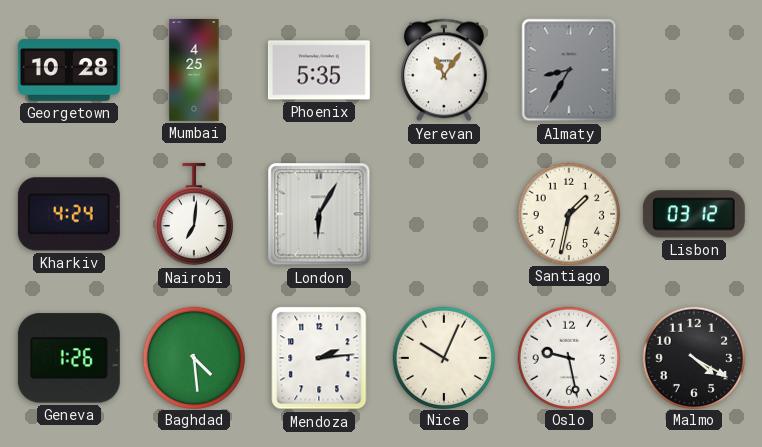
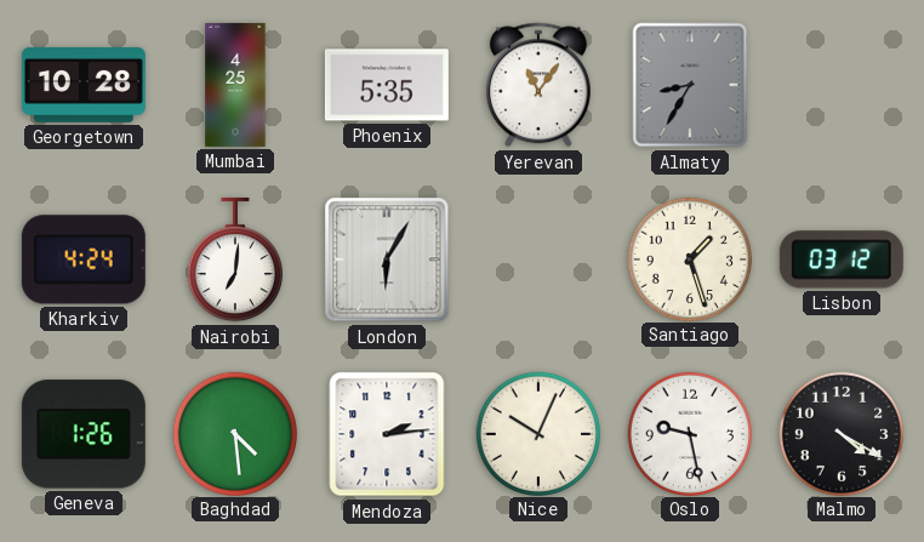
Santiago: 1:32 -> 1:27
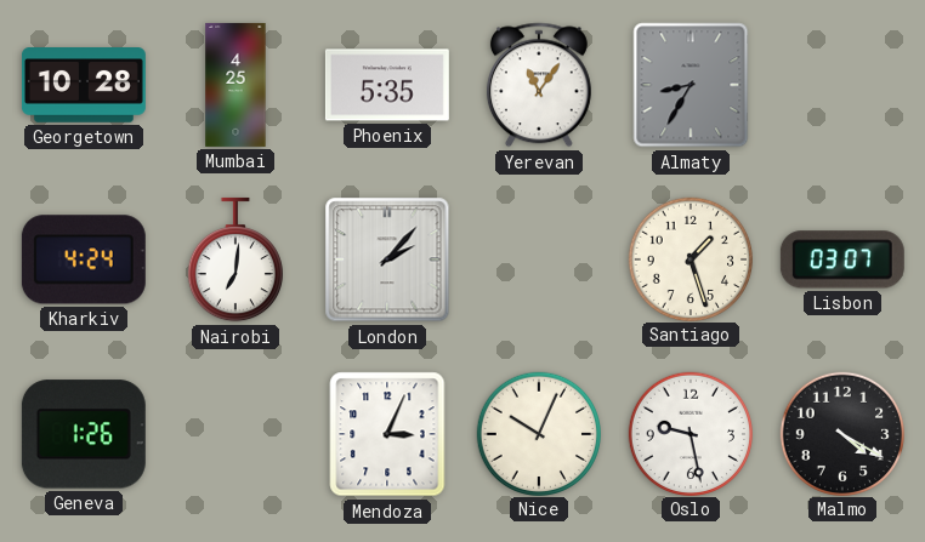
London: 6:05 -> 2:07
Lisbon: 03:12 -> 03:07
Baghdad: 4:29 -> none
Mendoza: 2:14 -> 3:04
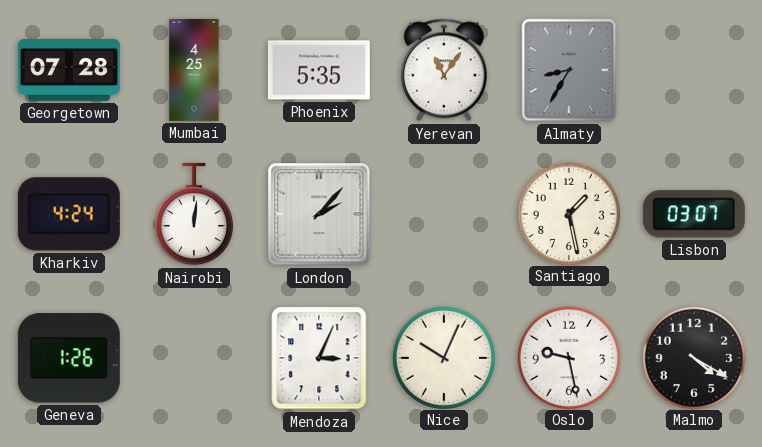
Georgetown: 10:28 -> 07:28
Nairobi: 7:01 -> 12:01
Santiago: 1:27 -> 1:28
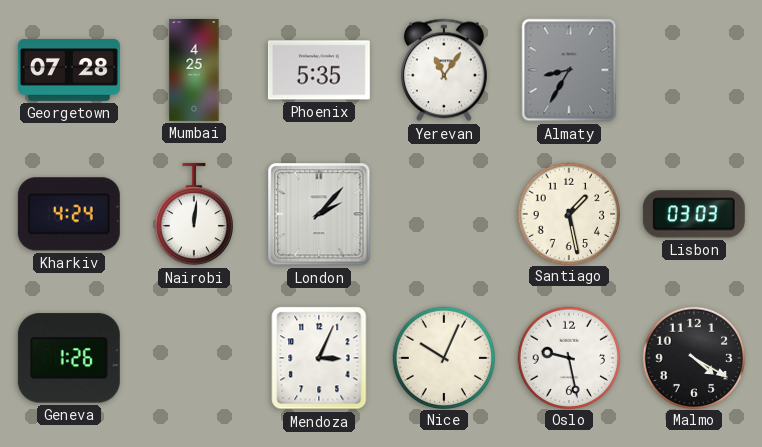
Lisbon: 03:07 -> 03:03
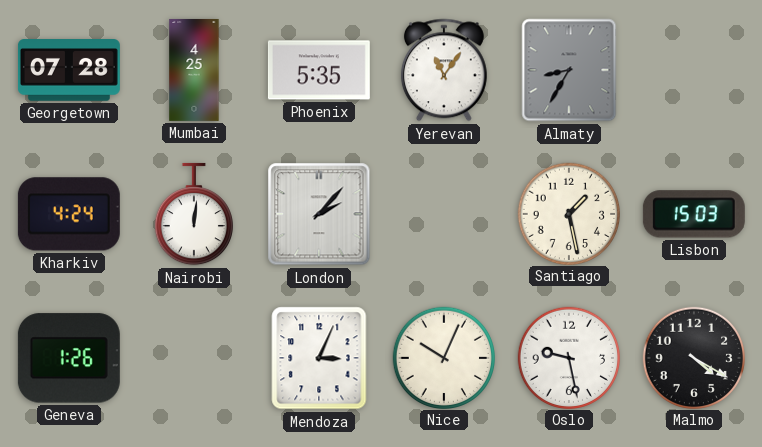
Lisbon: 03:03 -> 15:03
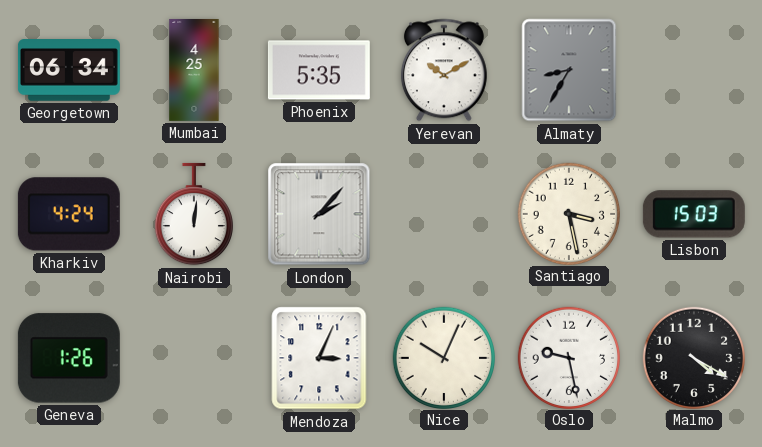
Georgetown: 07:28 -> 06:34
Yerevan: 11:06 -> 10:10
Santiago: 1:28 -> 3:28
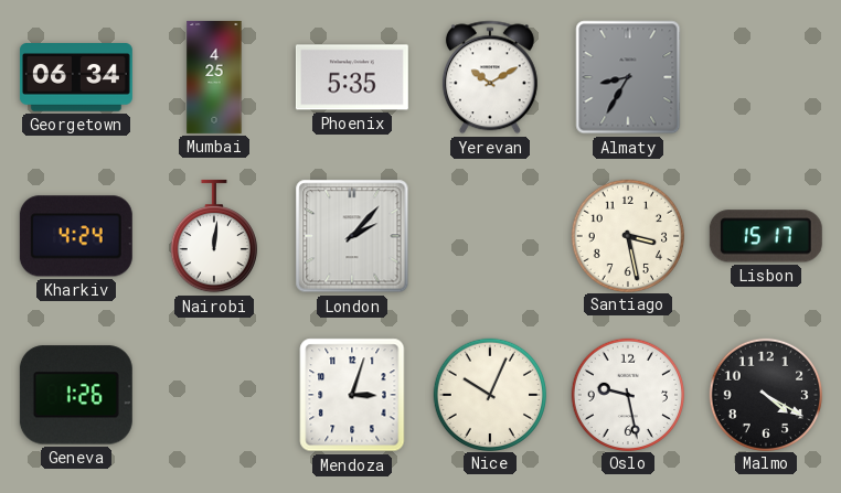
Lisbon: 15:03 -> 15:17
Mendoza: 3:04 -> 3:03
